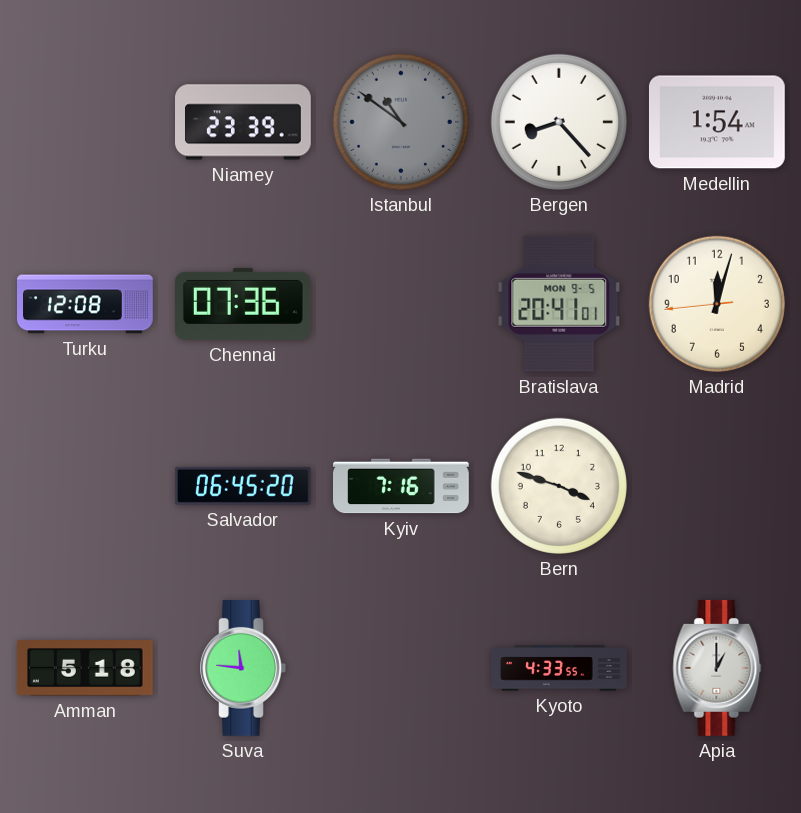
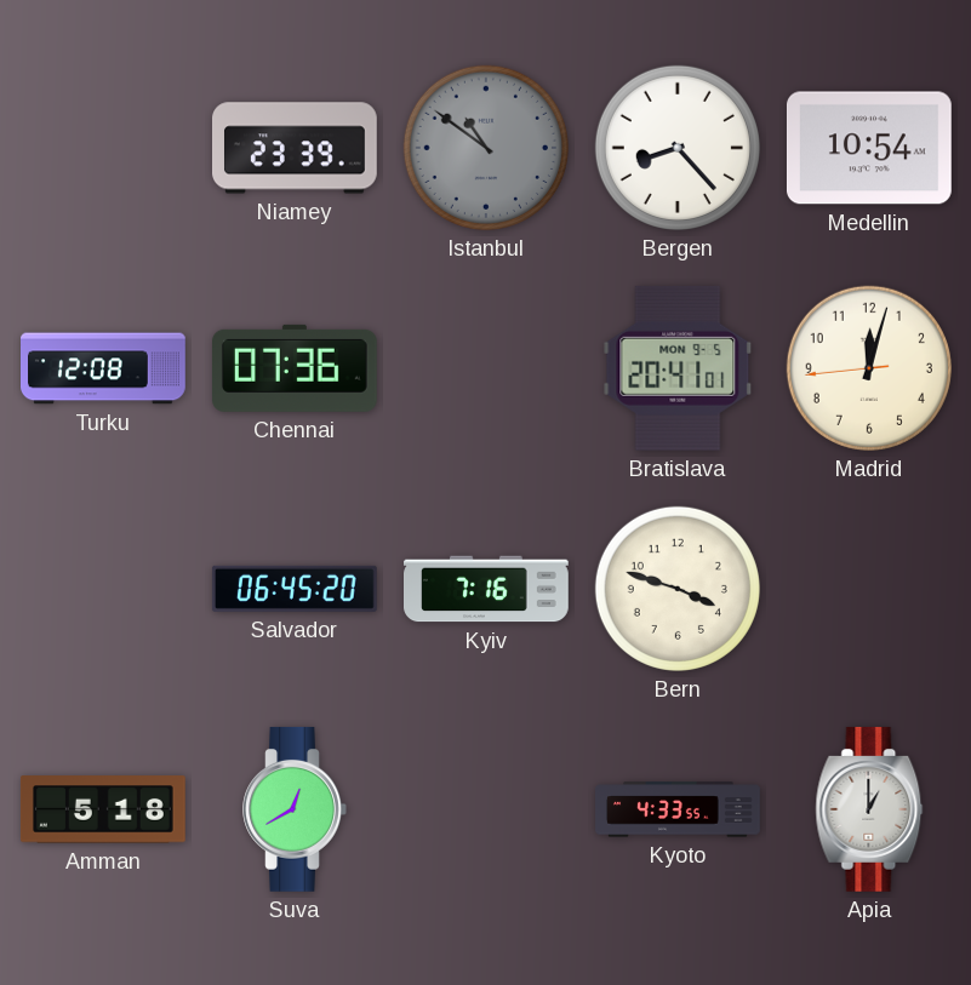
Medellin: 1:54 -> 10:54
Suva: 11:46 -> 12:40
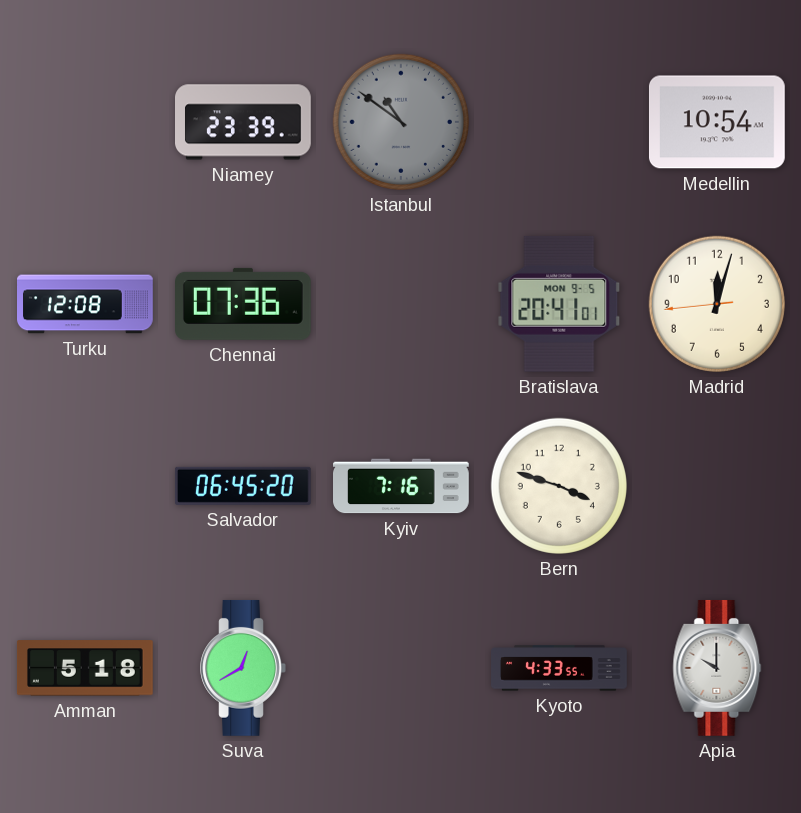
Bergen: 8:23 -> none
Apia: 1:00 -> 10:00
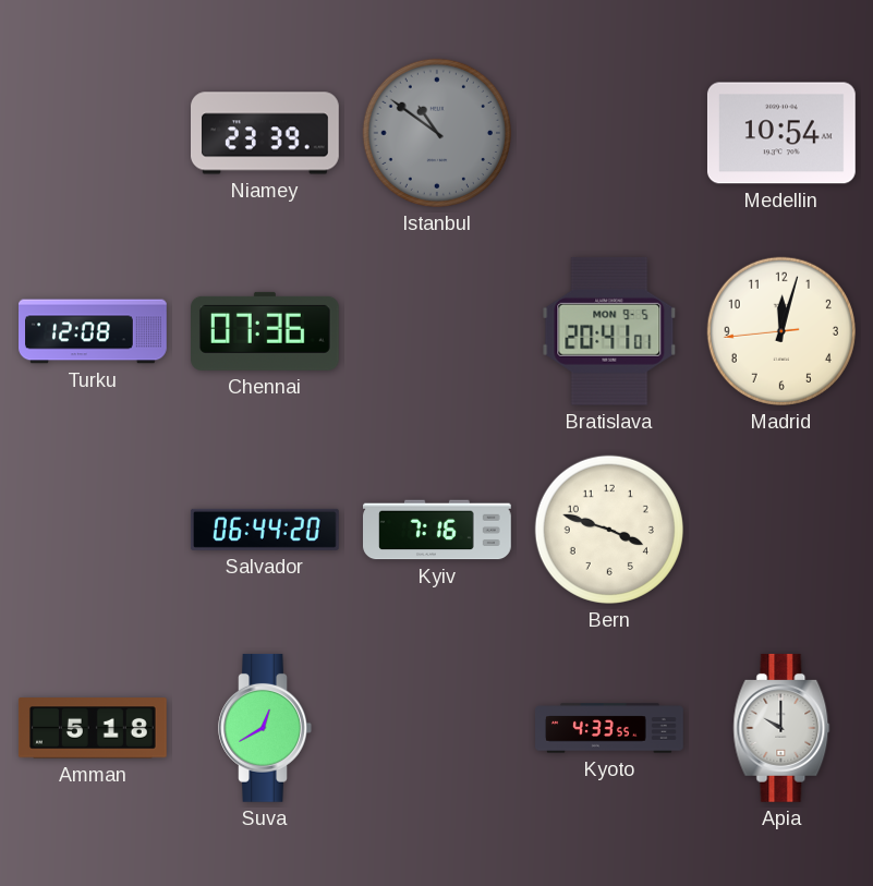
Salvador: 06:45 -> 06:44
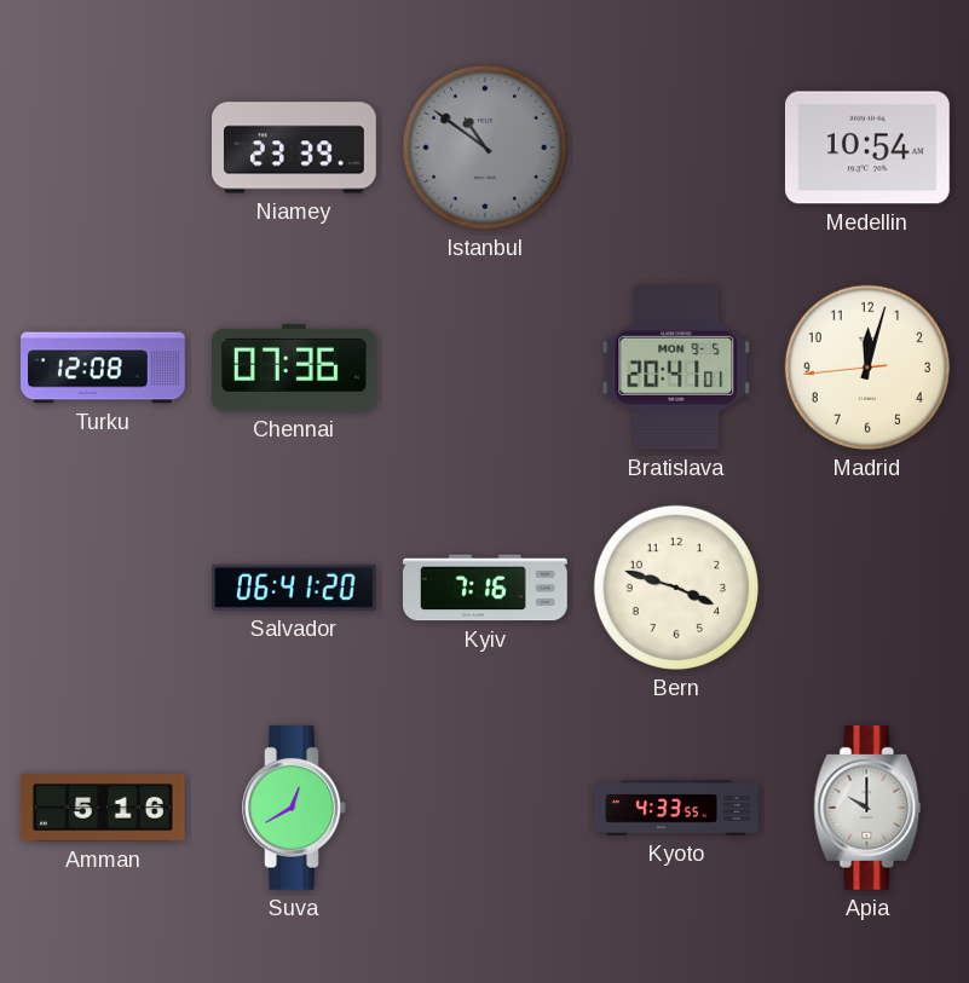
Salvador: 06:44 -> 06:41
Amman: 5:18 -> 5:16
